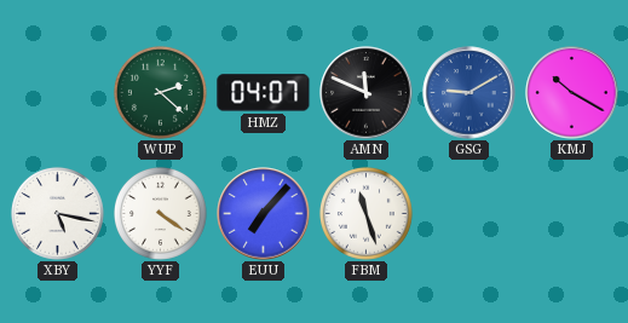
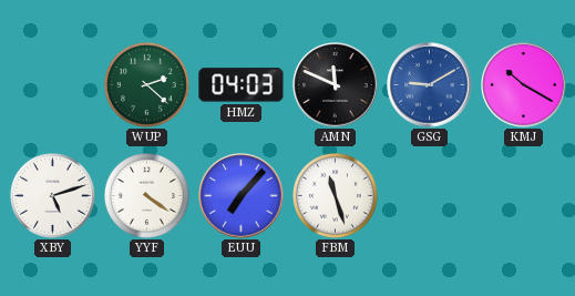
HMZ: 04:07 -> 04:03
XBY: 5:17 -> 5:12
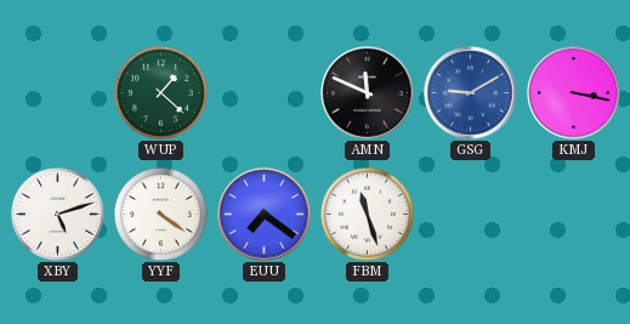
WUP: 2:22 -> 1:22
HMZ: 04:03 -> none
KMJ: 10:20 -> 3:17
EUU: 7:07 -> 7:21
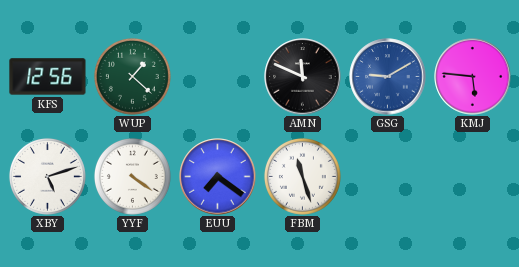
KFS: none -> 12:56
KMJ: 3:17 -> 5:46
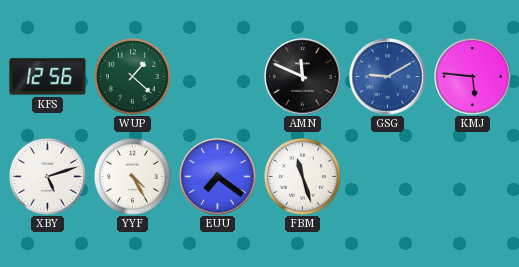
YYF: 4:21 -> 4:25
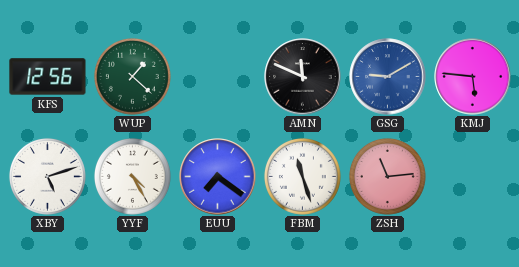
ZSH: none -> 11:14
